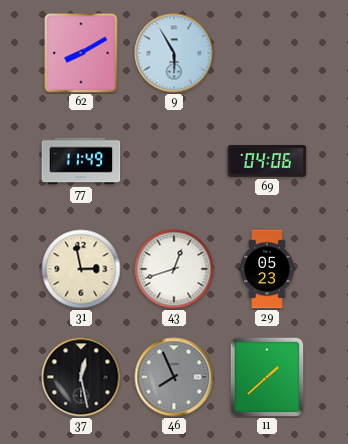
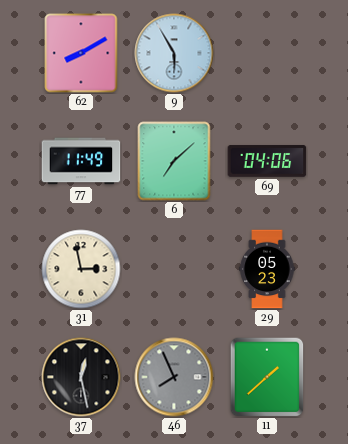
6: none -> 7:08
43: 12:42 -> none
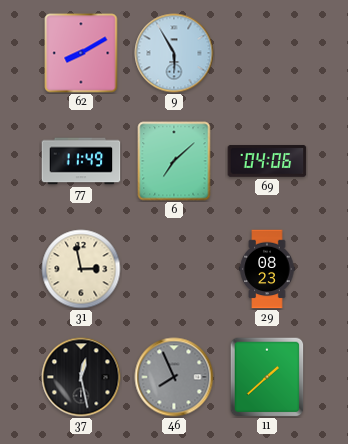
29: 05:23 -> 08:23
